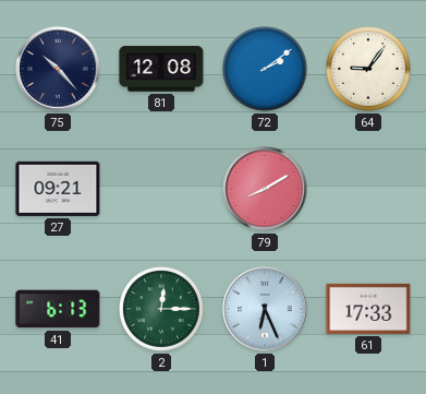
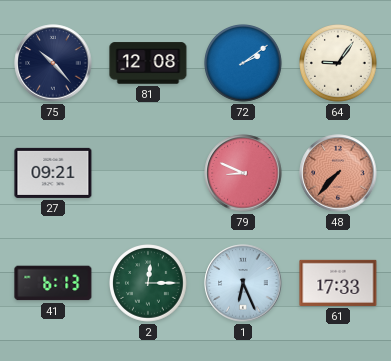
79: 8:10 -> 8:49
48: none -> 7:37
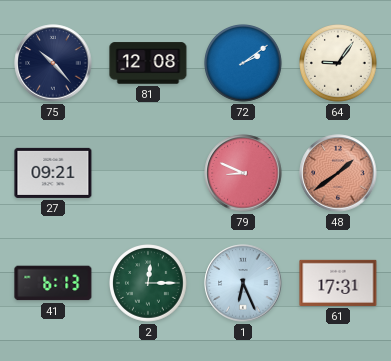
48: 7:37 -> 1:39
61: 17:33 -> 17:31
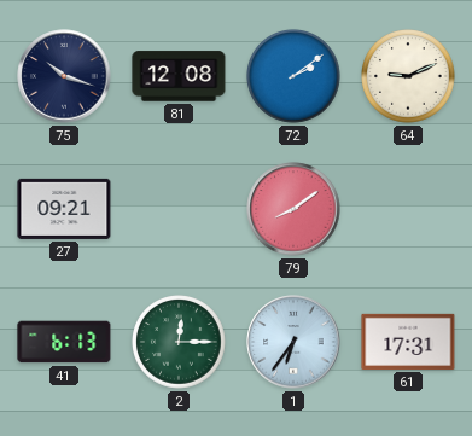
75: 10:23 -> 10:18
64: 9:06 -> 9:11
79: 8:49 -> 8:09
48: 1:39 -> none
1: 6:26 -> 6:36
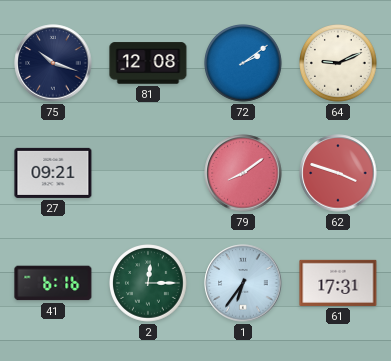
62: none -> 3:48
41: 6:13 -> 6:16
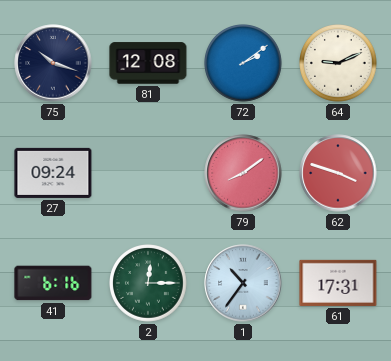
27: 09:21 -> 09:24
1: 6:36 -> 10:36
